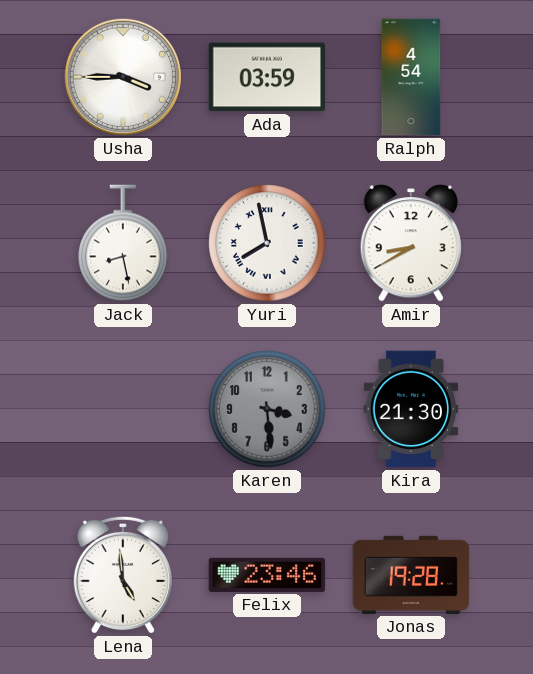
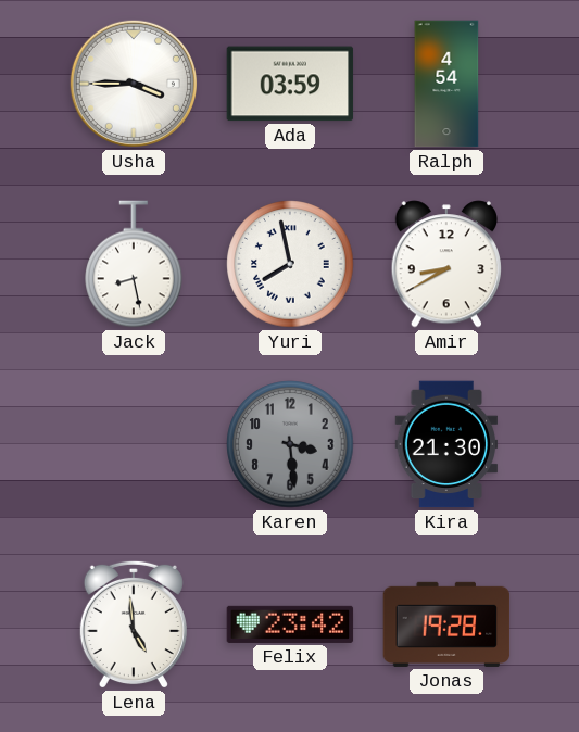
Felix: 23:46 -> 23:42
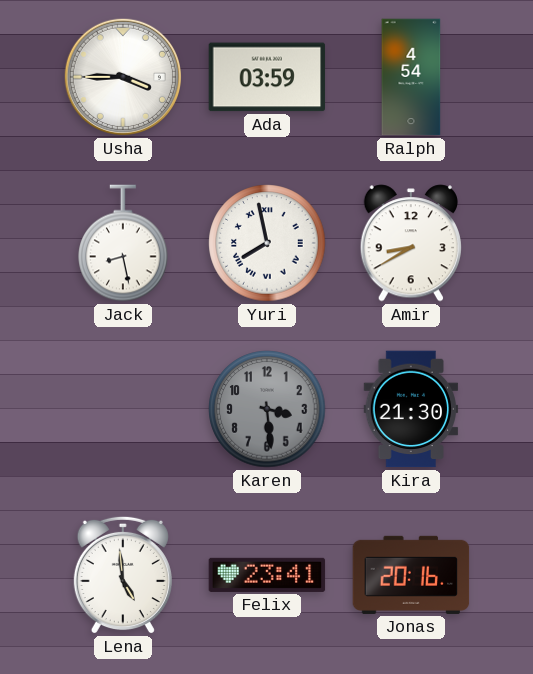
Felix: 23:42 -> 23:41
Jonas: 19:28 -> 20:16
